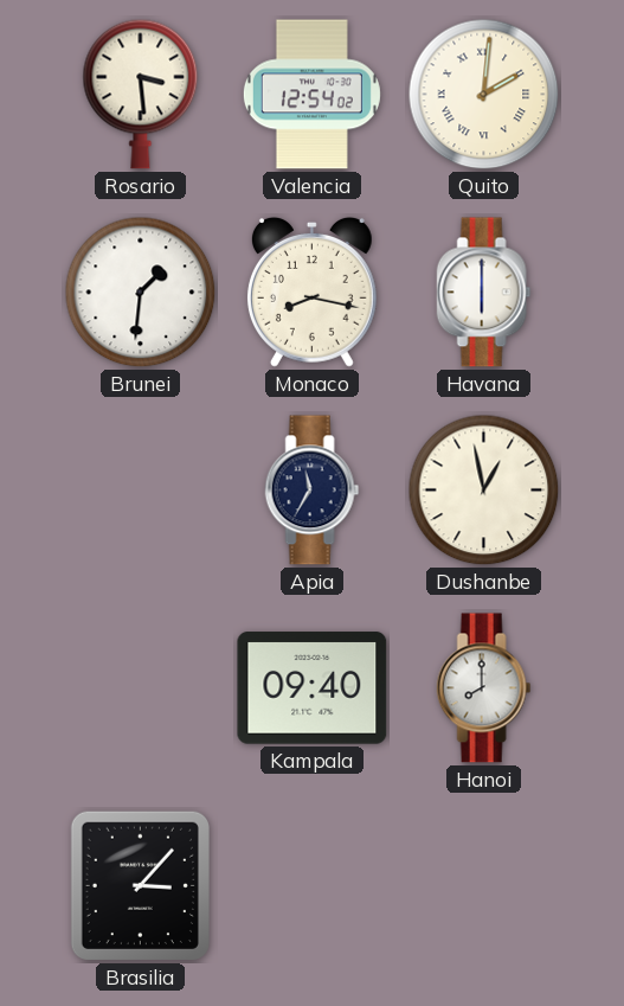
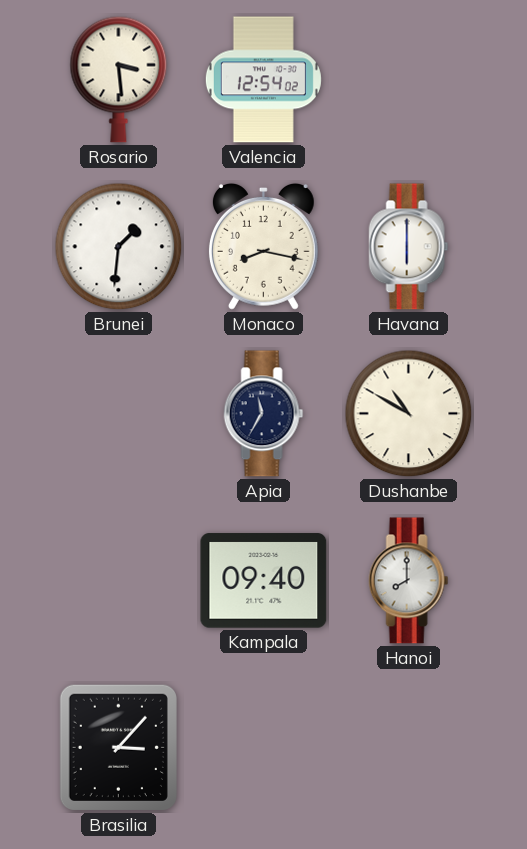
Quito: 2:01 -> none
Dushanbe: 12:58 -> 10:50
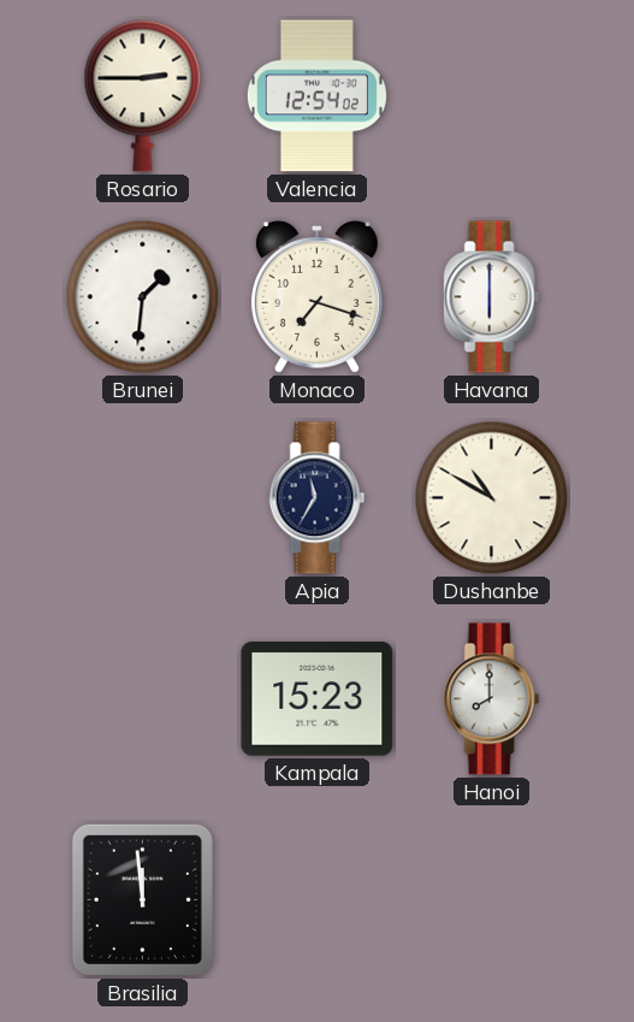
Rosario: 3:29 -> 2:45
Monaco: 8:17 -> 7:18
Kampala: 09:40 -> 15:23
Brasilia: 3:07 -> 11:59
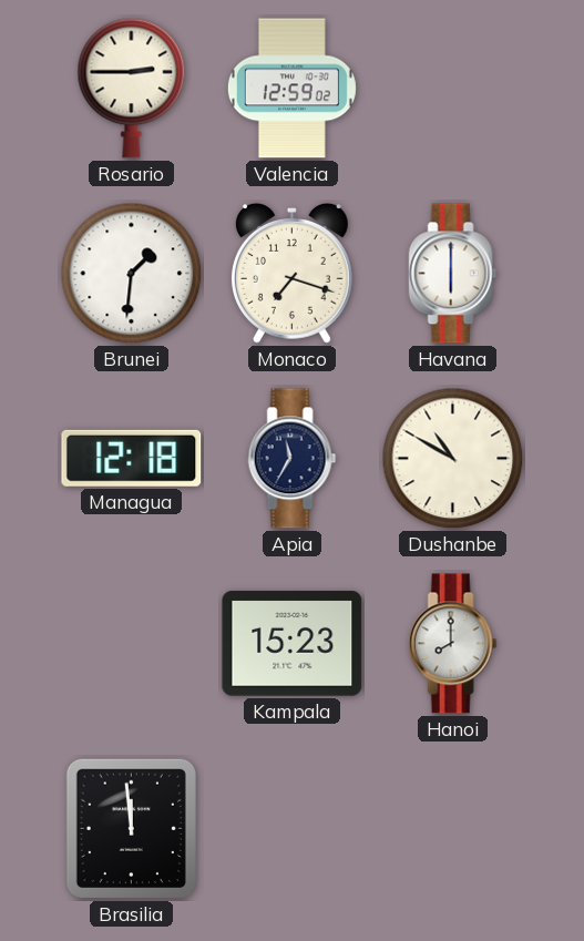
Valencia: 12:54 -> 12:59
Managua: none -> 12:18
